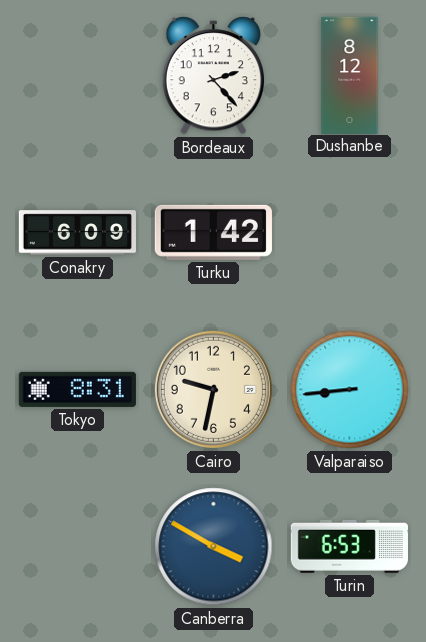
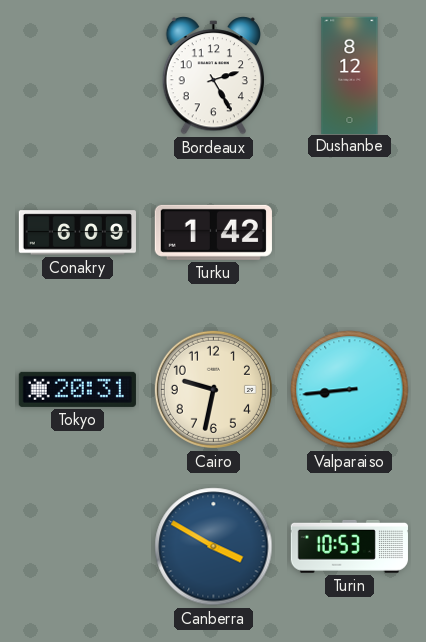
Bordeaux: 2:23 -> 2:25
Tokyo: 8:31 -> 20:31
Turin: 6:53 -> 10:53
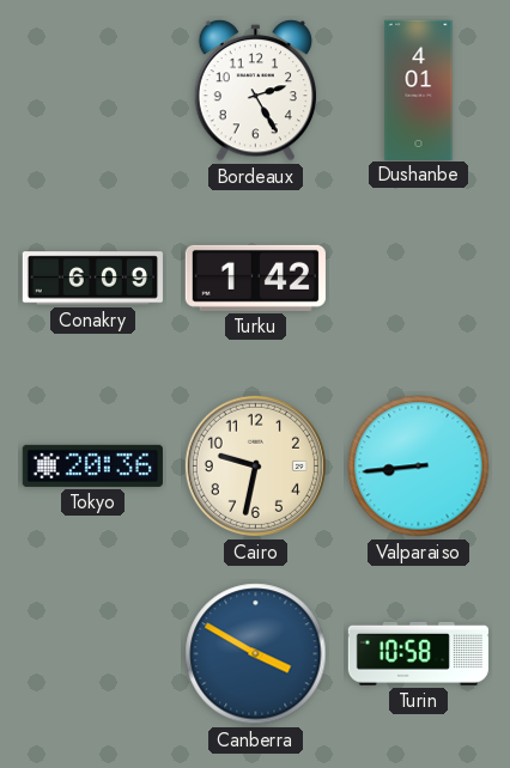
Dushanbe: 8:12 -> 4:01
Tokyo: 20:31 -> 20:36
Turin: 10:53 -> 10:58
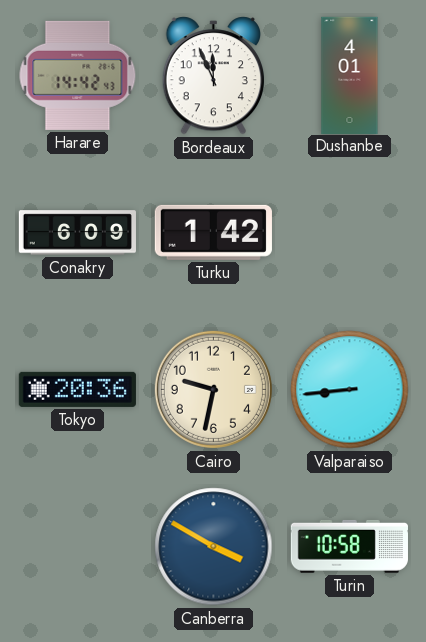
Harare: none -> 14:42
Bordeaux: 2:25 -> 11:56
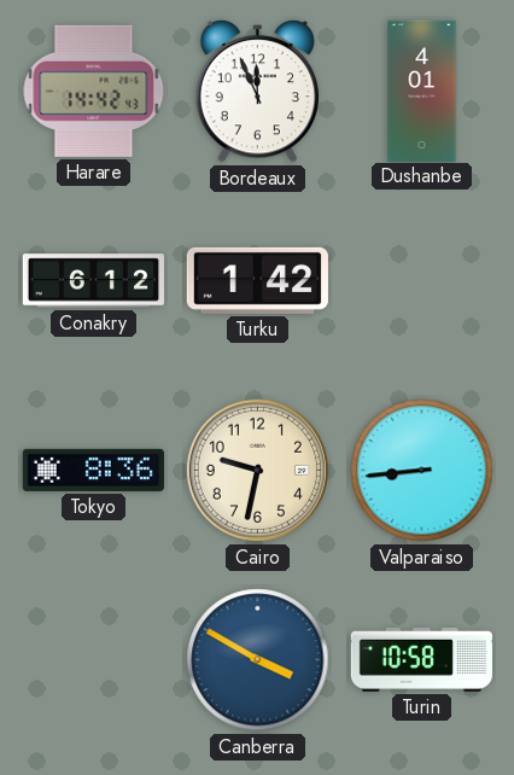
Conakry: 6:09 -> 6:12
Tokyo: 20:36 -> 8:36
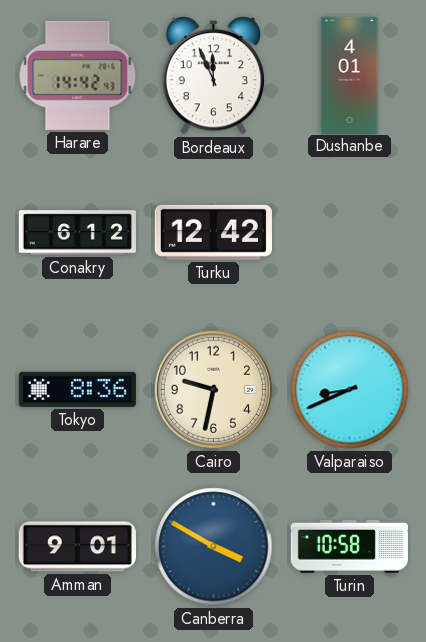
Turku: 1:42 -> 12:42
Valparaiso: 8:44 -> 8:41
Amman: none -> 9:01
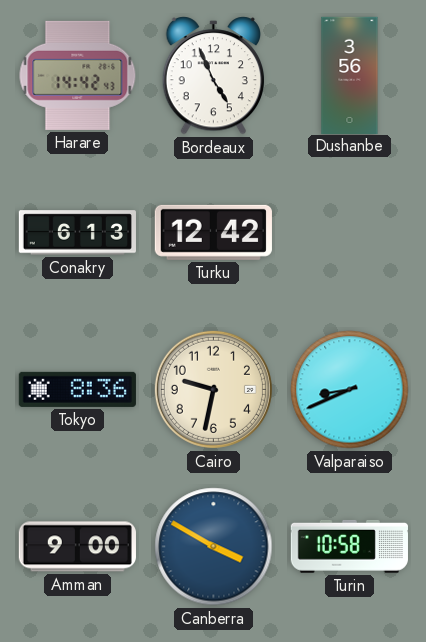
Bordeaux: 11:56 -> 4:56
Dushanbe: 4:01 -> 3:56
Conakry: 6:12 -> 6:13
Amman: 9:01 -> 9:00
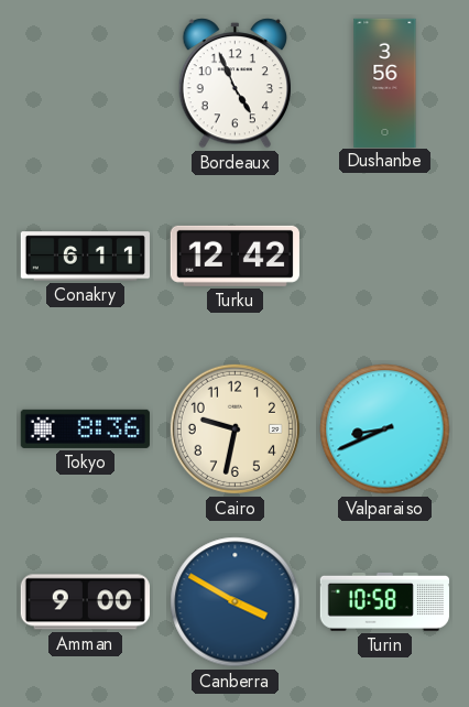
Harare: 14:42 -> none
Conakry: 6:13 -> 6:11
